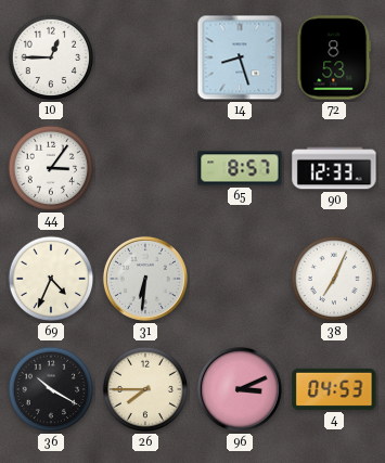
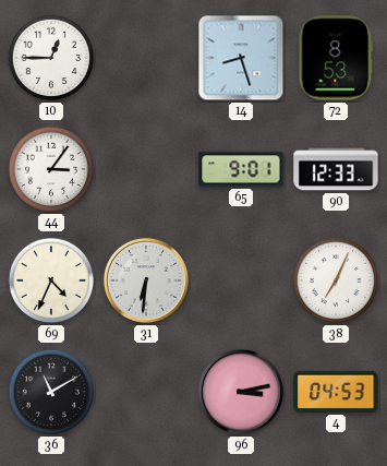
65: 8:57 -> 9:01
36: 10:20 -> 11:10
26: 7:45 -> none
96: 3:11 -> 3:13
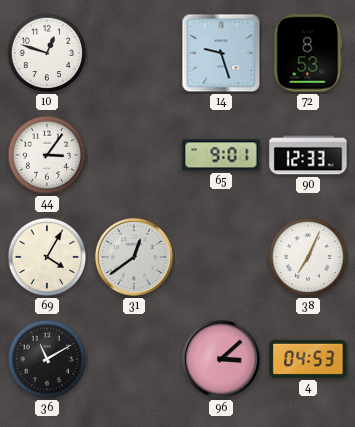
10: 12:45 -> 12:48
14: 8:27 -> 9:27
69: 4:34 -> 4:05
31: 6:31 -> 12:39
96: 3:13 -> 3:08
